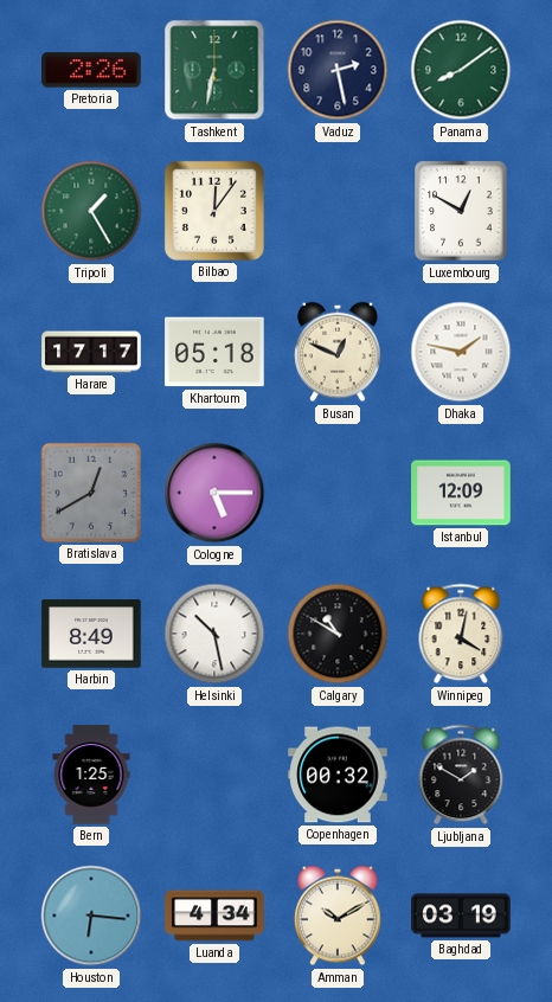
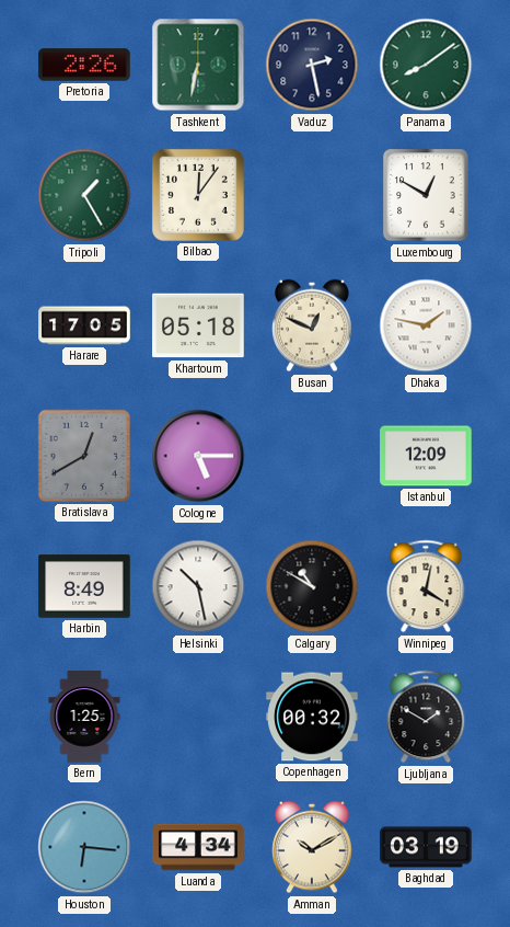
Harare: 17:17 -> 17:05
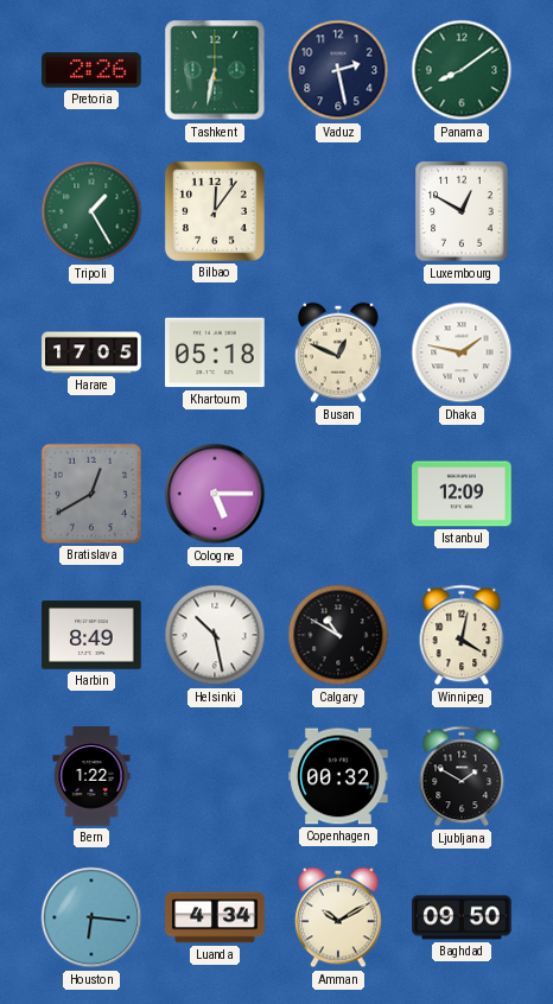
Bern: 1:25 -> 1:22
Baghdad: 03:19 -> 09:50
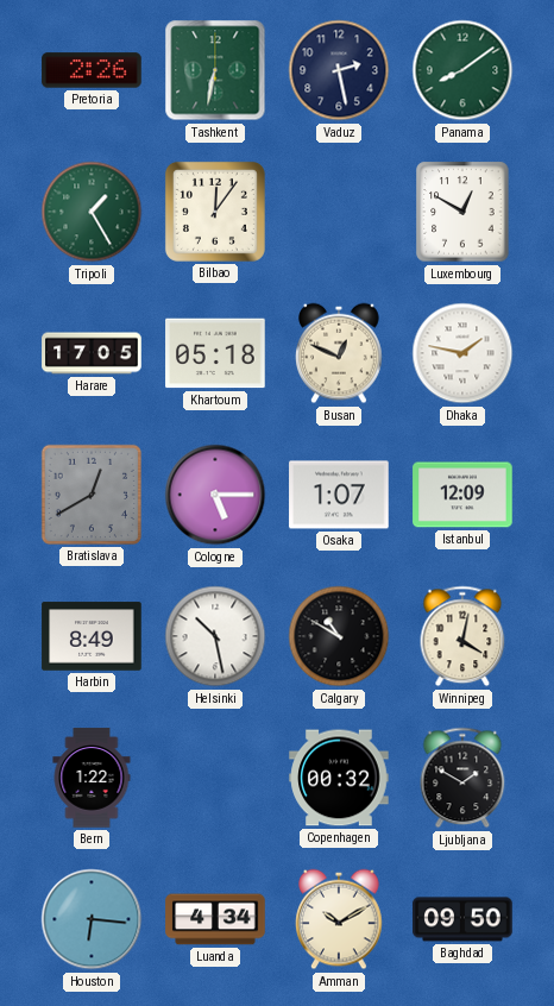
Osaka: none -> 1:07
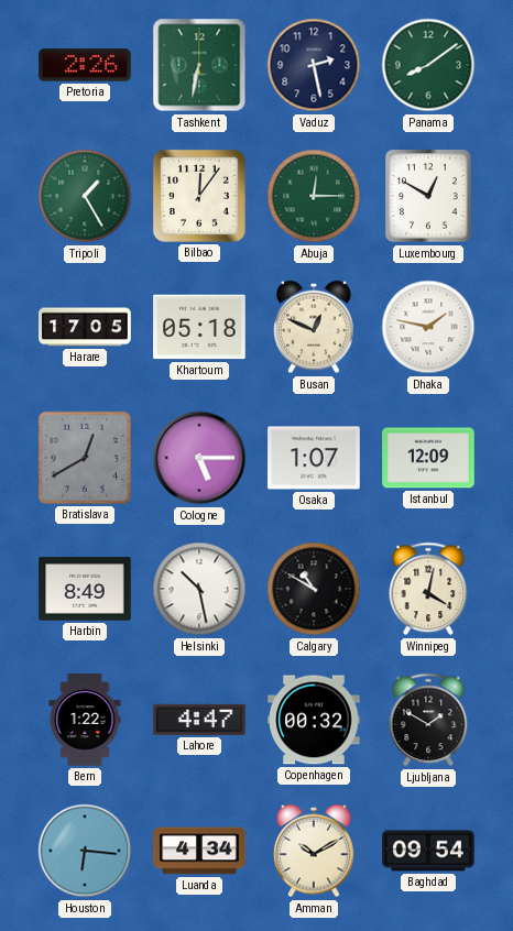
Abuja: none -> 12:15
Lahore: none -> 4:47
Baghdad: 09:50 -> 09:54
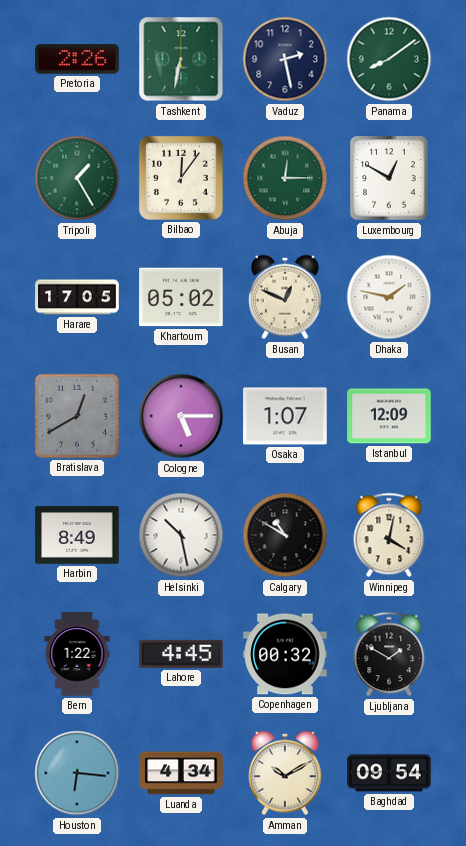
Khartoum: 05:18 -> 05:02
Lahore: 4:47 -> 4:45
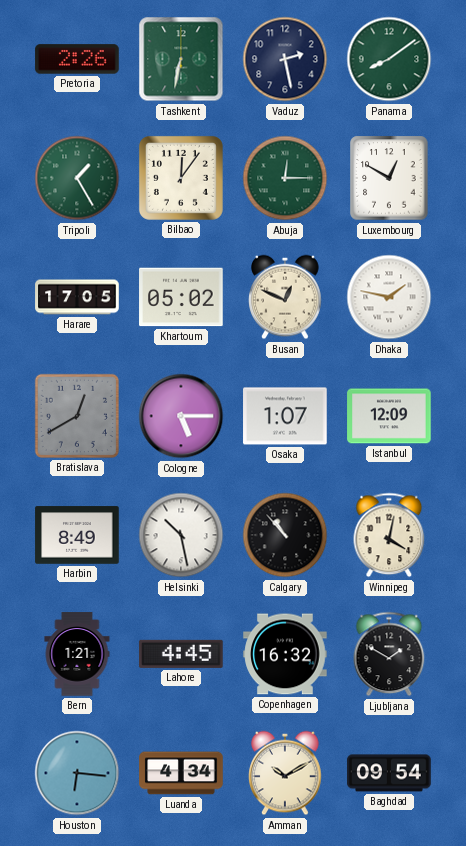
Calgary: 10:50 -> 10:53
Bern: 1:22 -> 1:21
Copenhagen: 00:32 -> 16:32
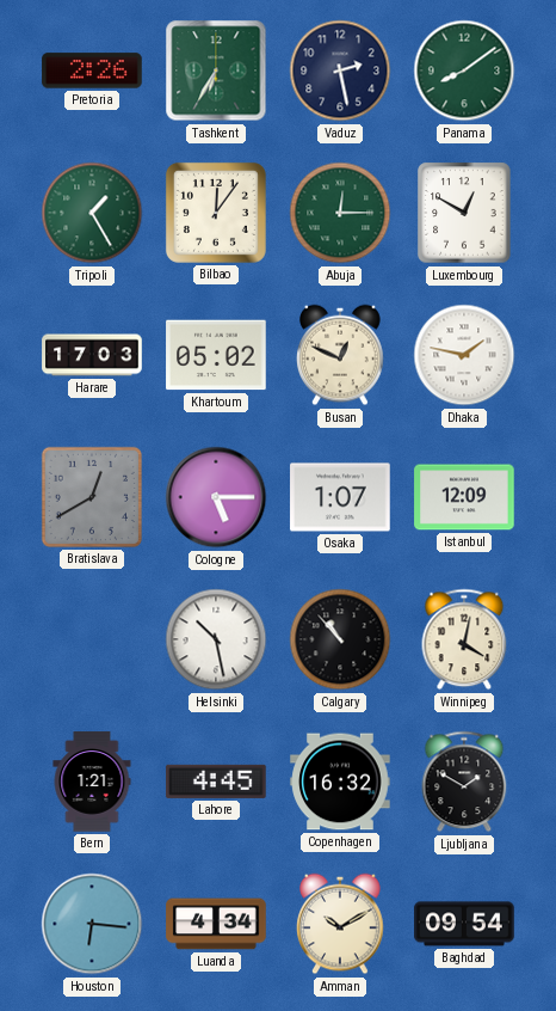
Tashkent: 6:32 -> 6:35
Harare: 17:05 -> 17:03
Harbin: 8:49 -> none
